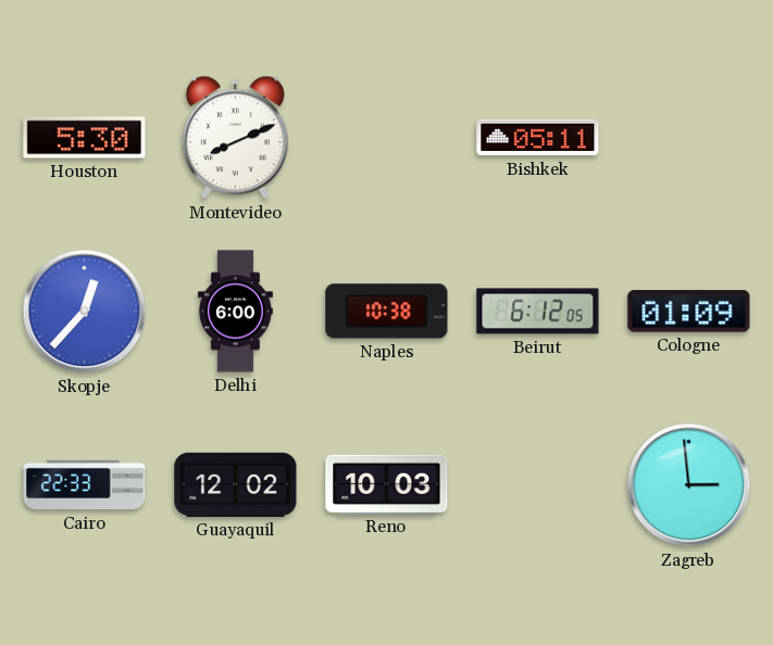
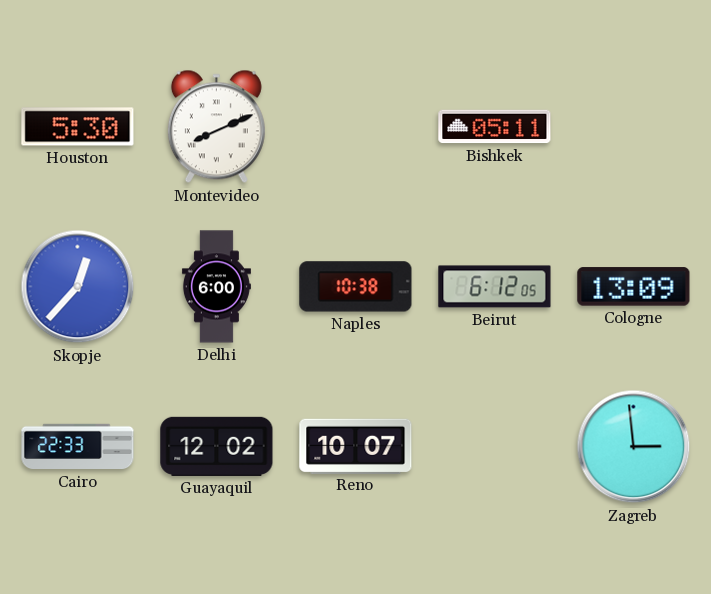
Cologne: 01:09 -> 13:09
Reno: 10:03 -> 10:07
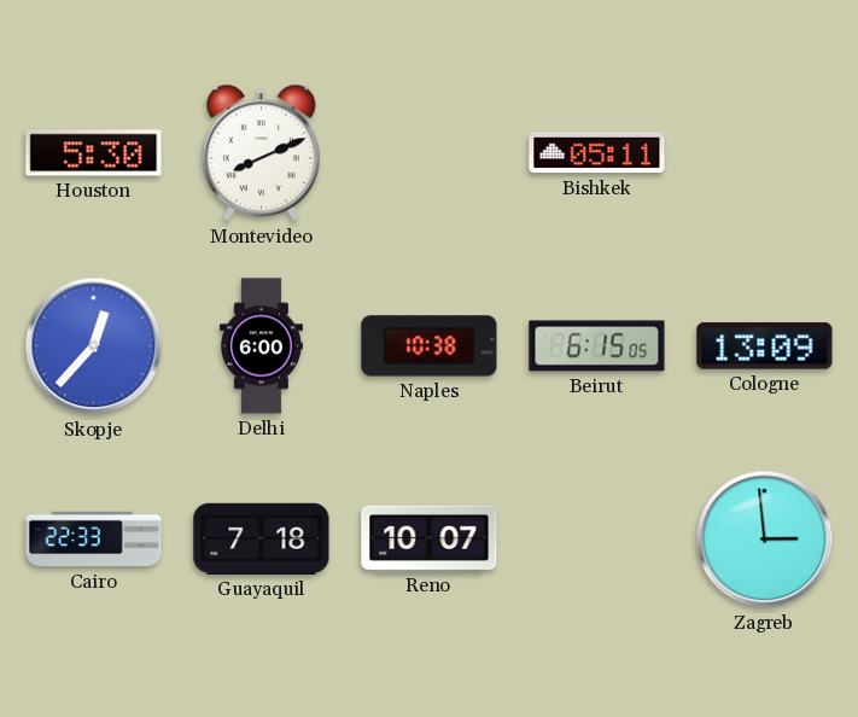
Beirut: 6:12 -> 6:15
Guayaquil: 12:02 -> 7:18
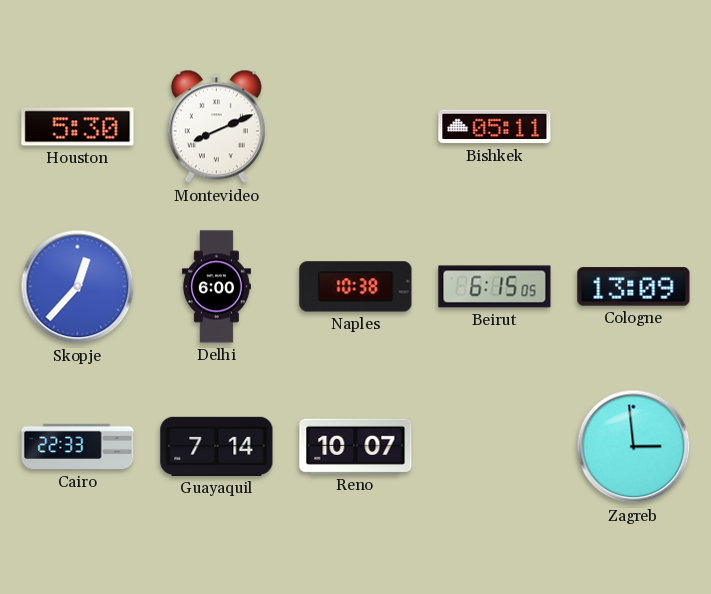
Guayaquil: 7:18 -> 7:14
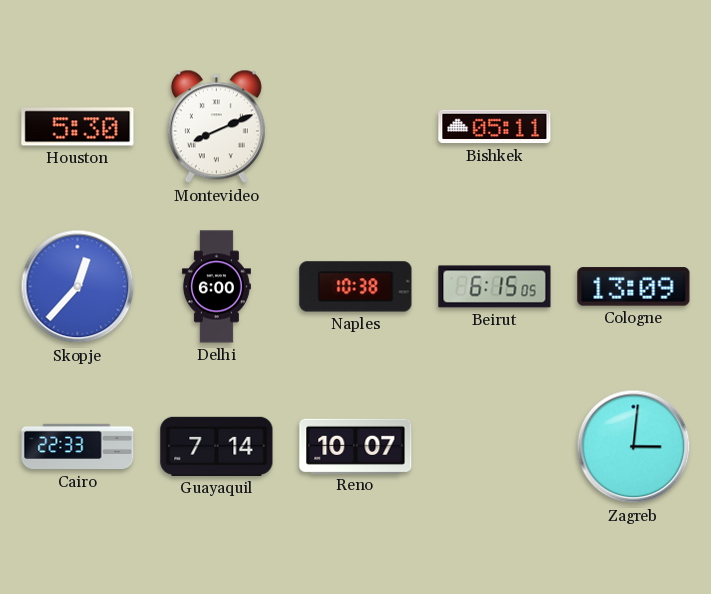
Zagreb: 2:59 -> 3:01
